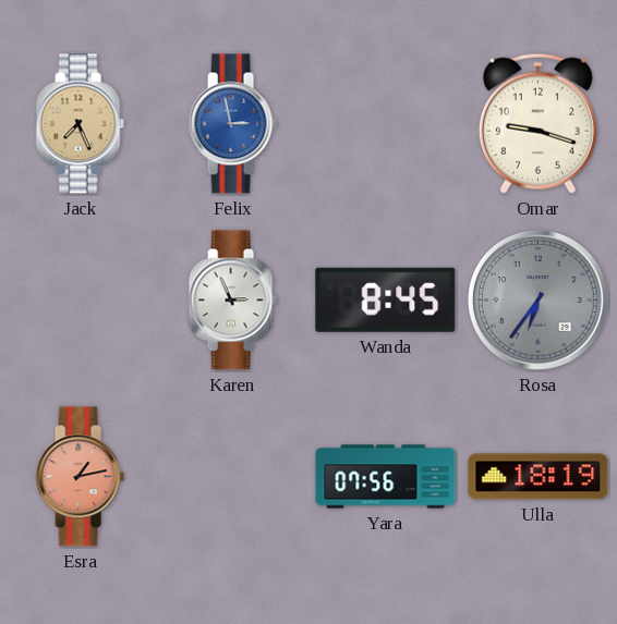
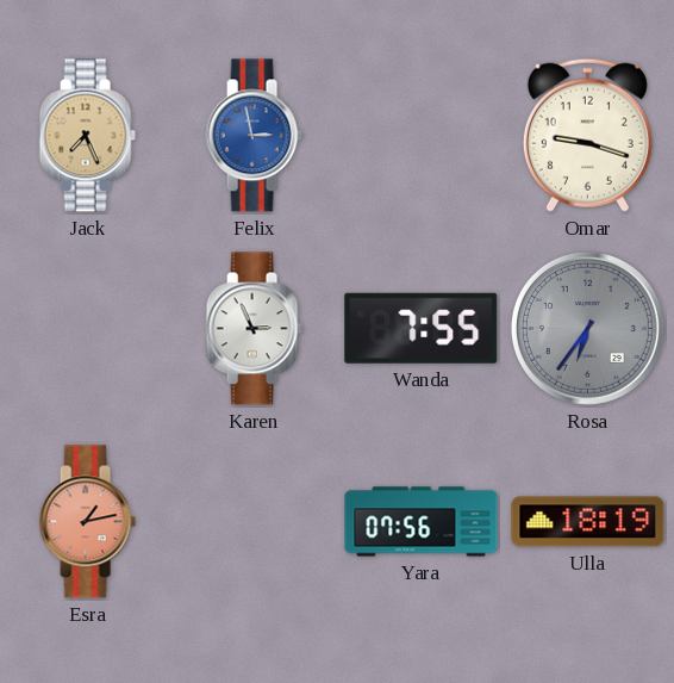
Wanda: 8:45 -> 7:55
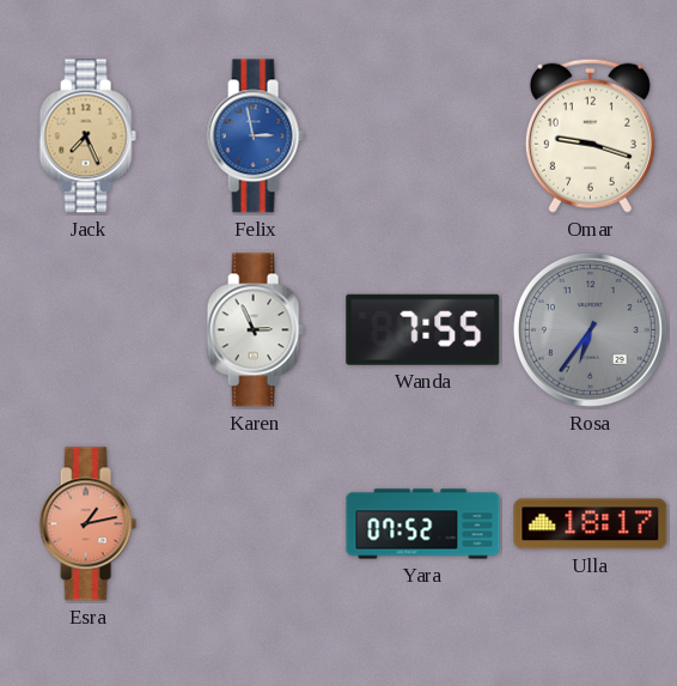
Yara: 07:56 -> 07:52
Ulla: 18:19 -> 18:17
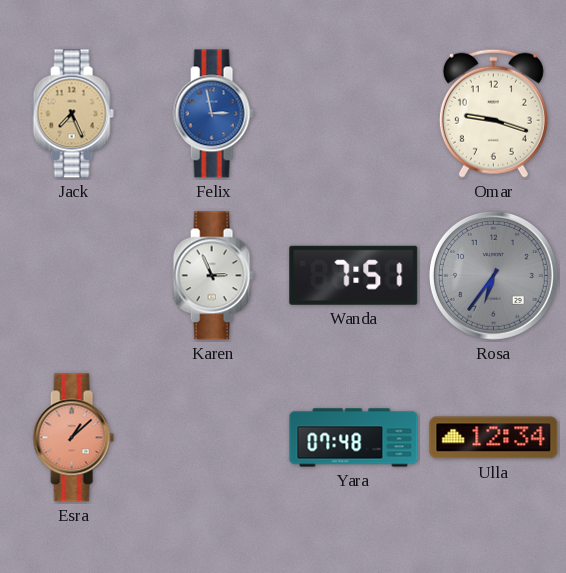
Wanda: 7:55 -> 7:51
Esra: 1:13 -> 1:08
Yara: 07:52 -> 07:48
Ulla: 18:17 -> 12:34
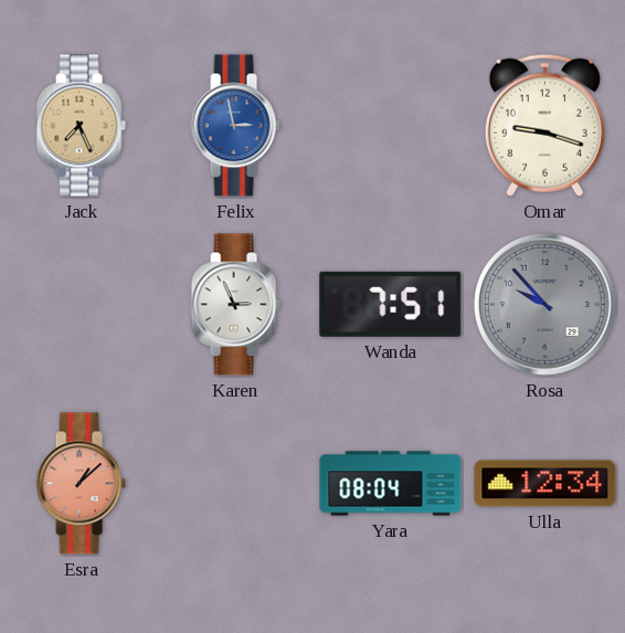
Rosa: 6:36 -> 9:53
Yara: 07:48 -> 08:04
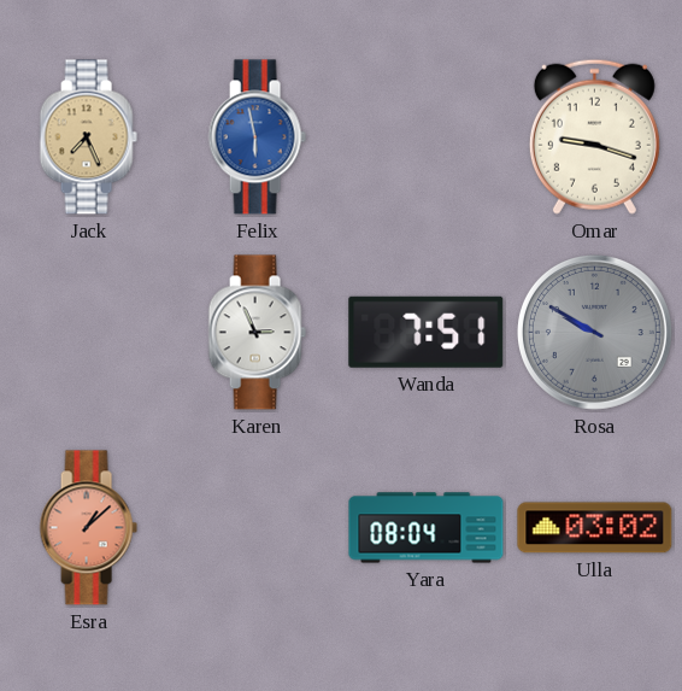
Felix: 2:58 -> 5:58
Rosa: 9:53 -> 9:50
Ulla: 12:34 -> 03:02
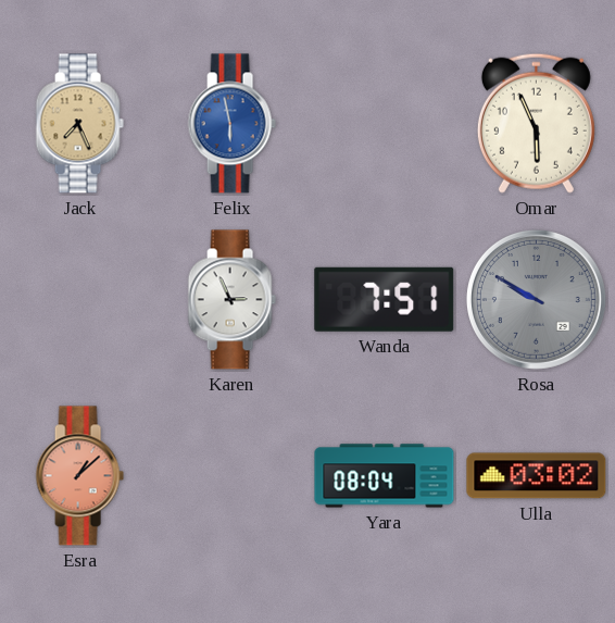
Omar: 9:18 -> 5:56
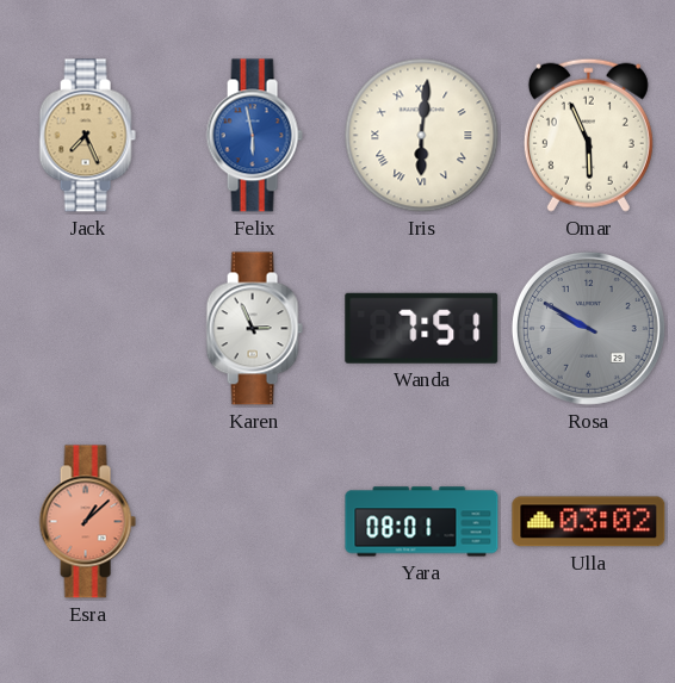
Iris: none -> 6:01
Yara: 08:04 -> 08:01
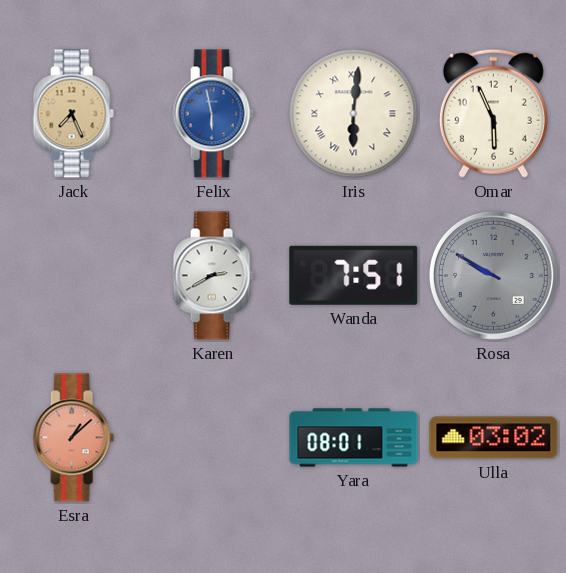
Karen: 2:56 -> 2:40
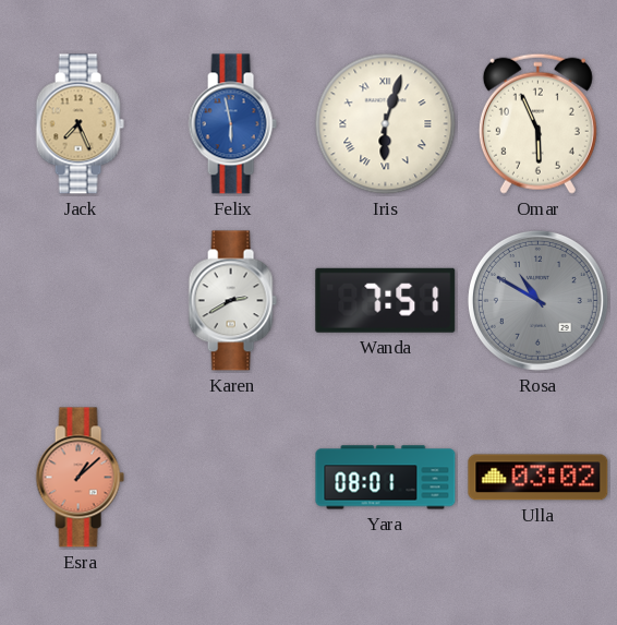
Iris: 6:01 -> 6:03
Rosa: 9:50 -> 10:50
